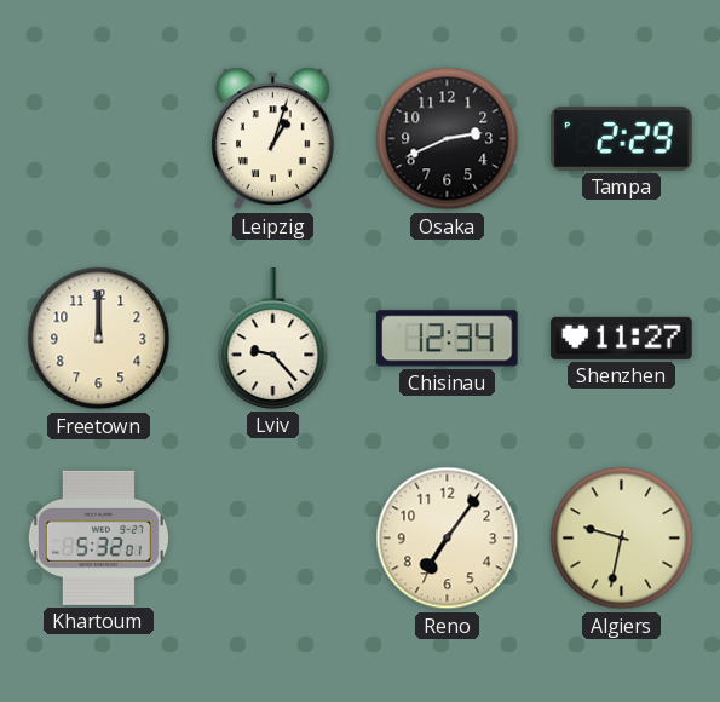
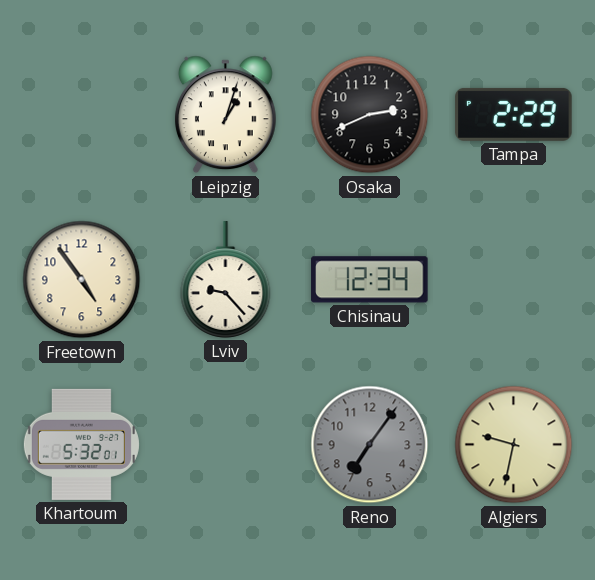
Freetown: 12:00 -> 4:54
Shenzhen: 11:27 -> none
Reno dial: cream -> grey
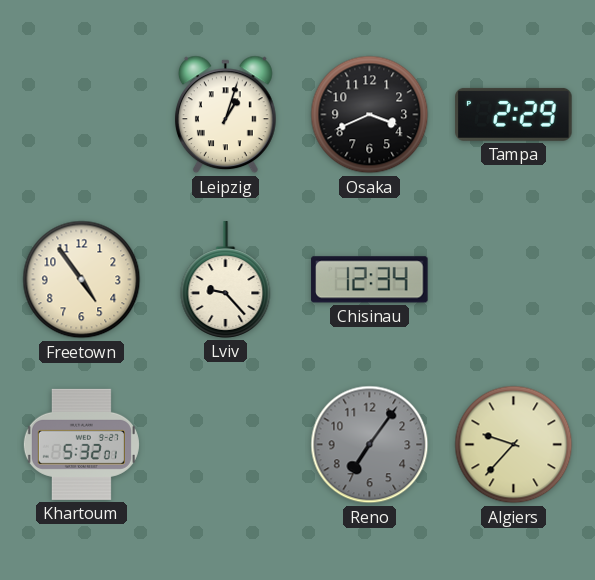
Osaka: 2:41 -> 3:41
Algiers: 9:32 -> 9:37
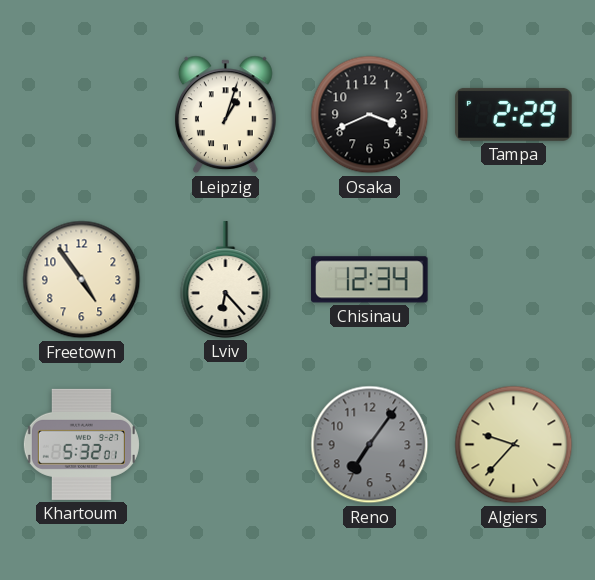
Lviv: 9:23 -> 6:23
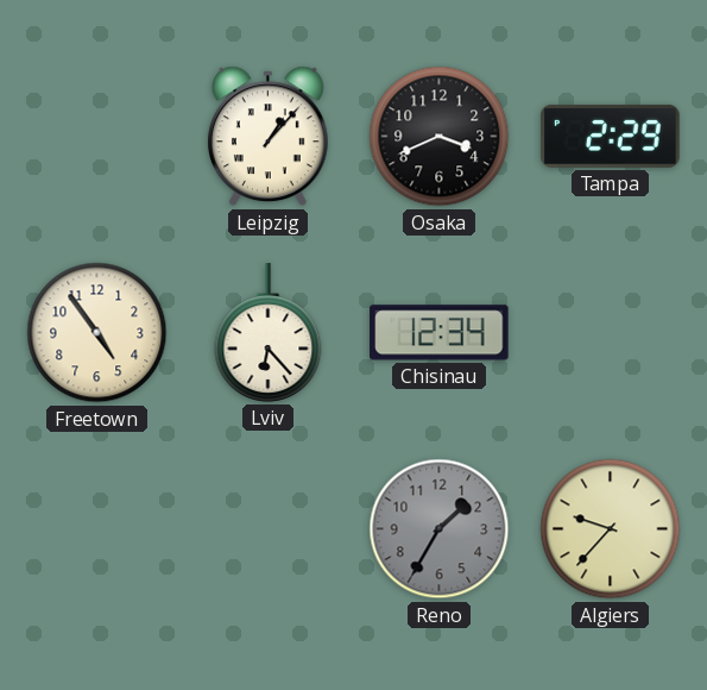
Leipzig: 1:03 -> 1:07
Khartoum: 5:32 -> none
Reno: 7:06 -> 1:35
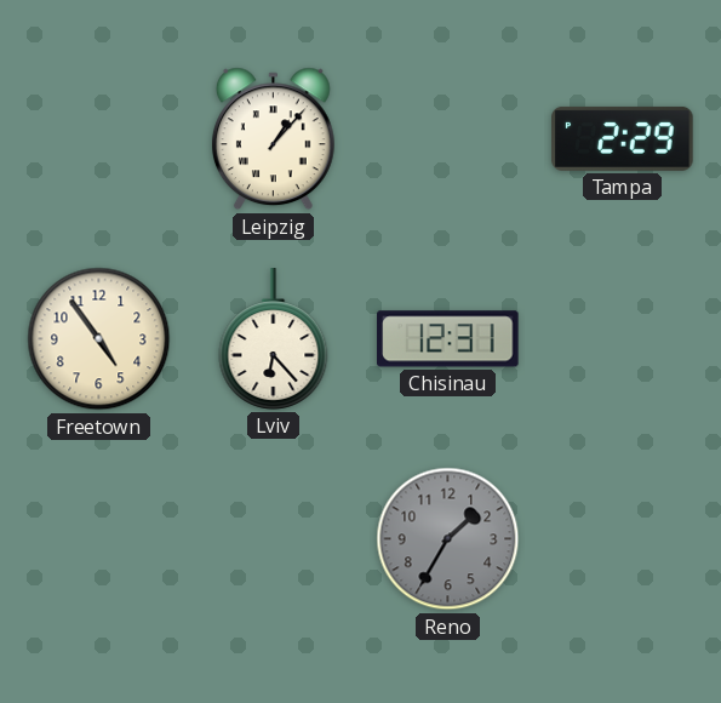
Osaka: 3:41 -> none
Chisinau: 12:34 -> 12:31
Algiers: 9:37 -> none
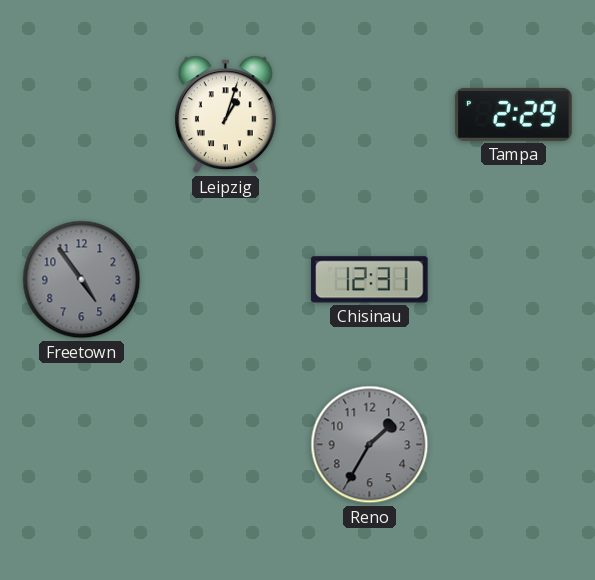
Leipzig: 1:07 -> 1:03
Freetown dial: cream -> grey
Lviv: 6:23 -> none
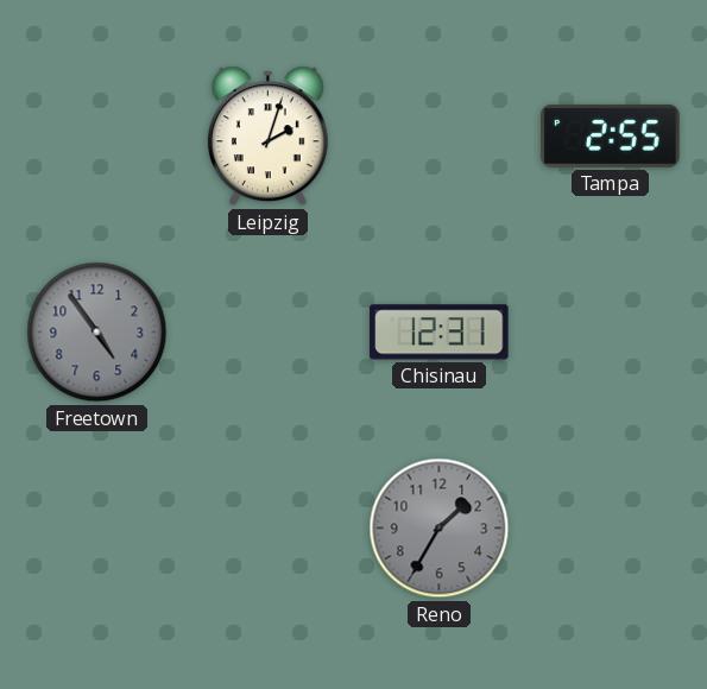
Leipzig: 1:03 -> 2:03
Tampa: 2:29 -> 2:55
